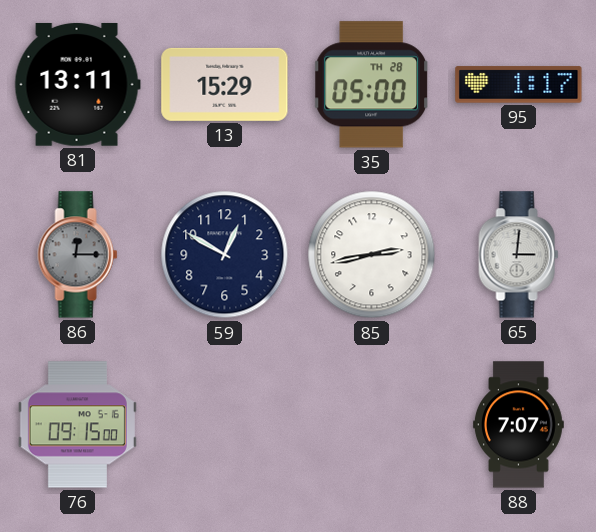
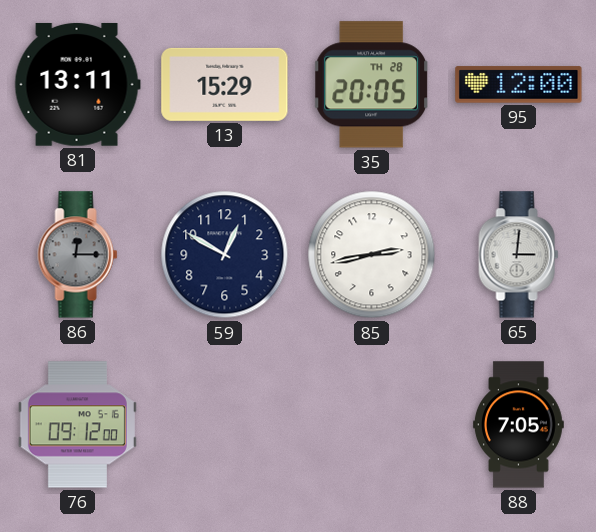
35: 05:00 -> 20:05
95: 1:17 -> 12:00
76: 09:15 -> 09:12
88: 7:07 -> 7:05
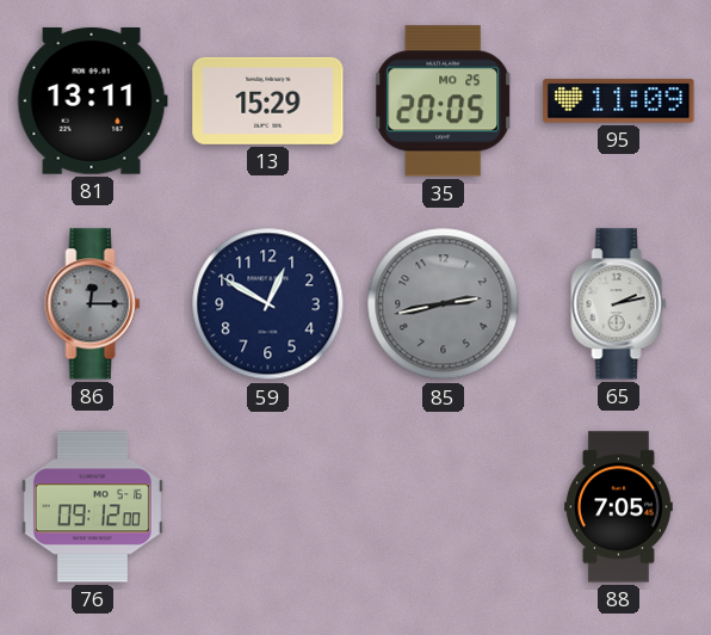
35 date: TH 28 -> MO 25
95: 12:00 -> 11:09
85 dial: white -> grey
65: 3:01 -> 2:13
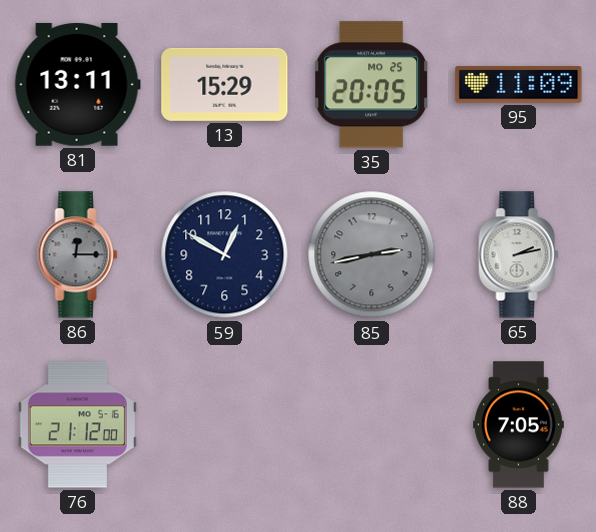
76: 09:12 -> 21:12
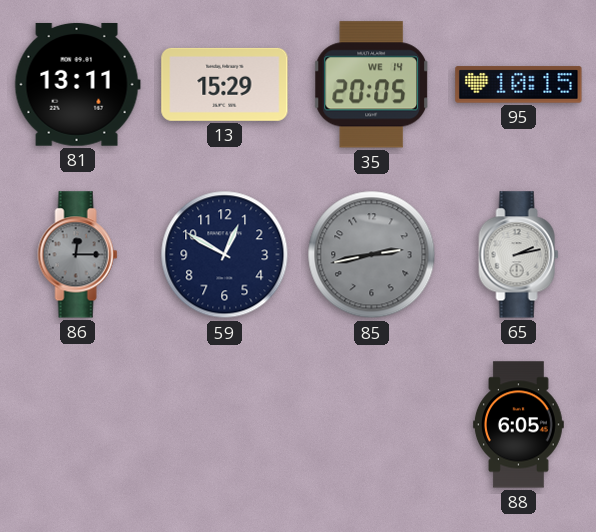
35 date: MO 25 -> WE 14
95: 11:09 -> 10:15
76: 21:12 -> none
88: 7:05 -> 6:05
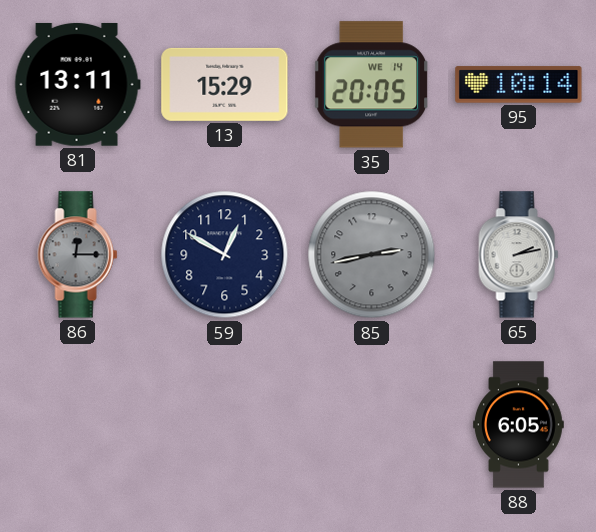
95: 10:15 -> 10:14
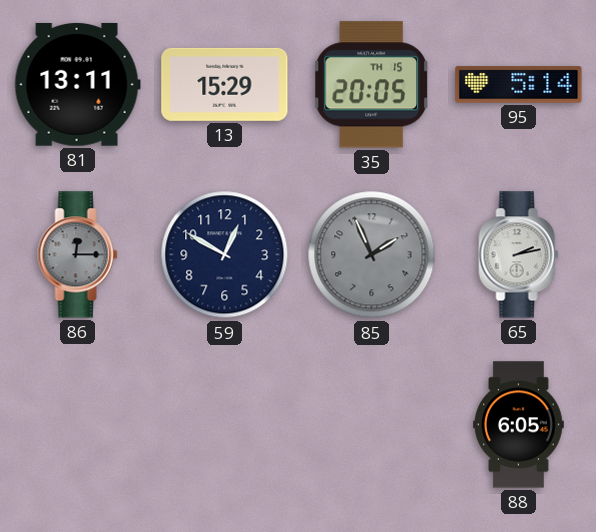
35 date: WE 14 -> TH 15
95: 10:14 -> 5:14
85: 2:43 -> 1:56
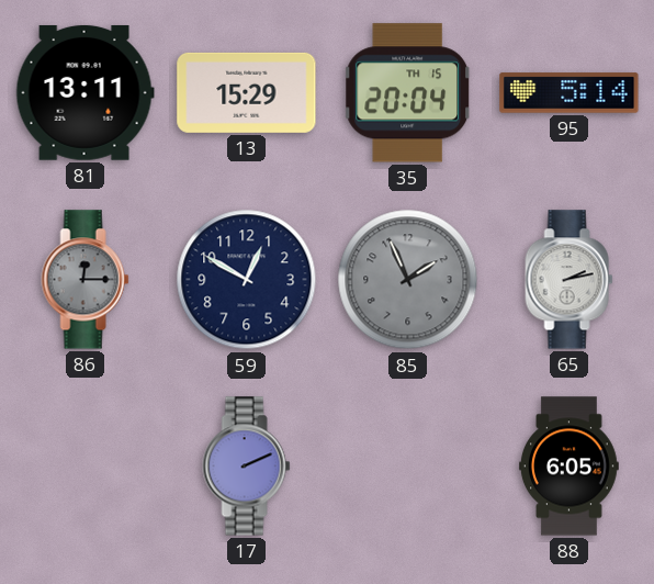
35: 20:05 -> 20:04
17: none -> 2:11
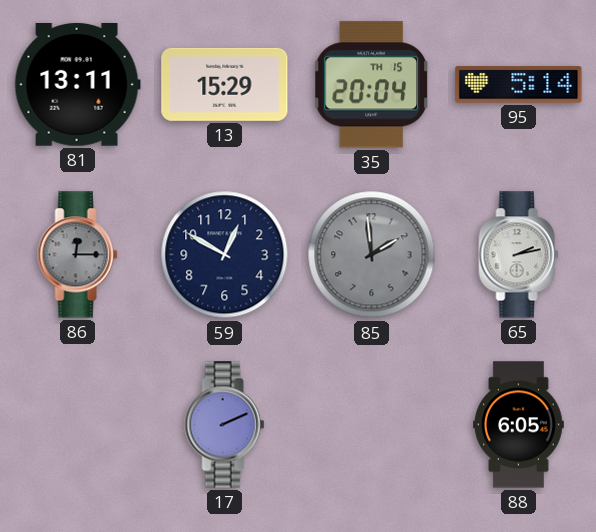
85: 1:56 -> 1:59
